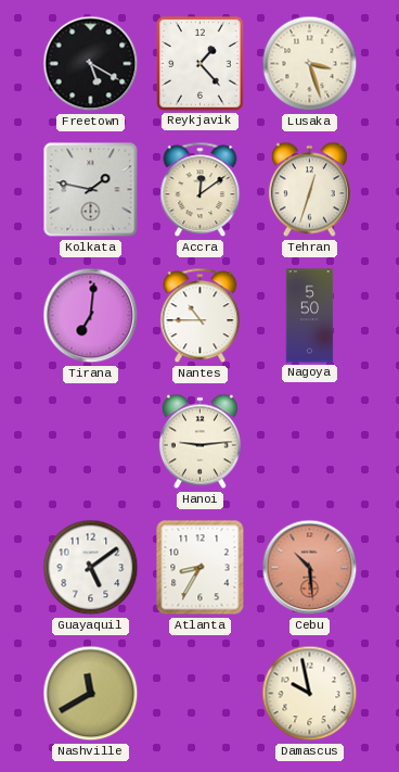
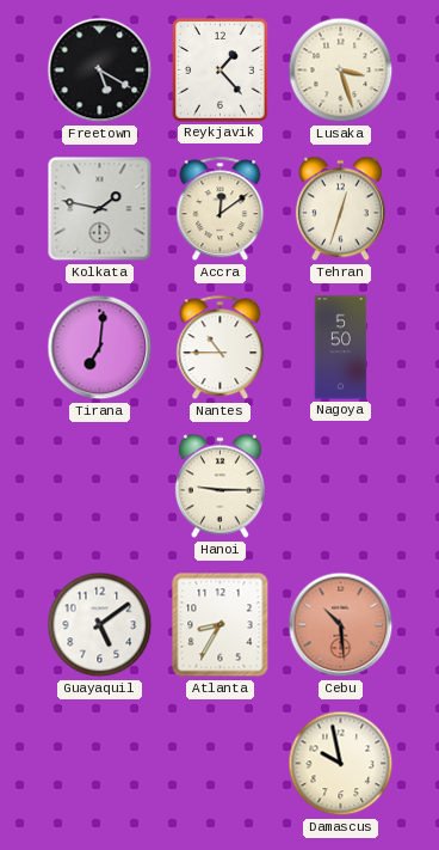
Hanoi: 9:14 -> 9:15
Nashville: 11:40 -> none
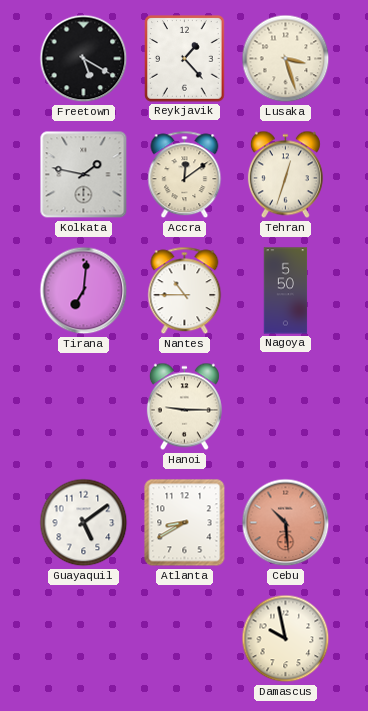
Atlanta: 8:35 -> 8:40
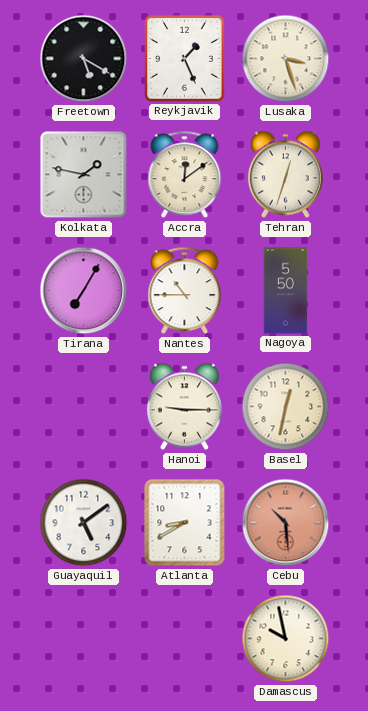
Reykjavik: 1:23 -> 1:26
Tirana: 7:01 -> 7:05
Basel: none -> 12:32
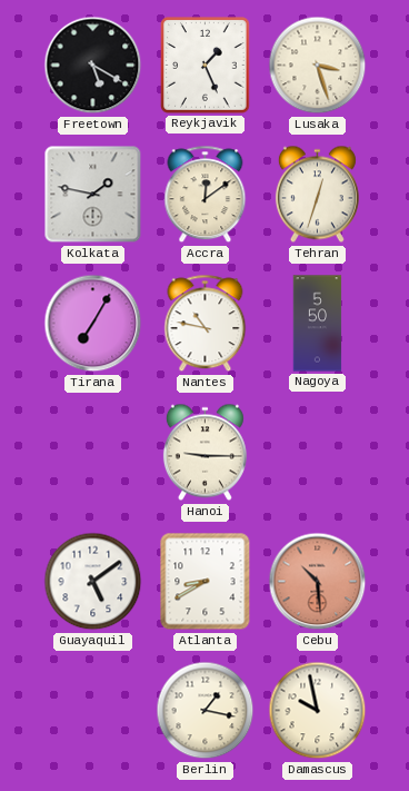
Nantes: 10:45 -> 10:47
Basel: 12:32 -> none
Berlin: none -> 1:17
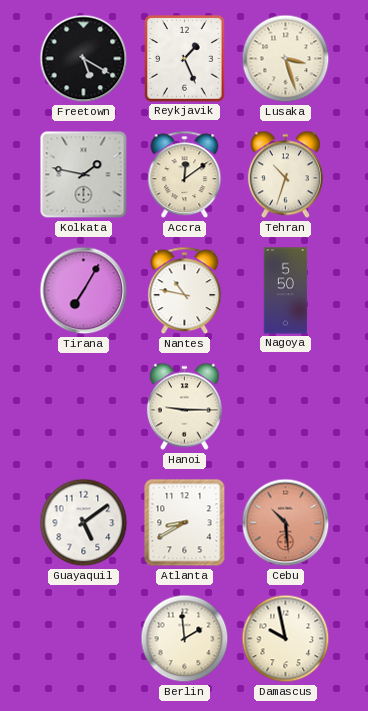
Tehran: 12:33 -> 10:33
Berlin: 1:17 -> 1:59
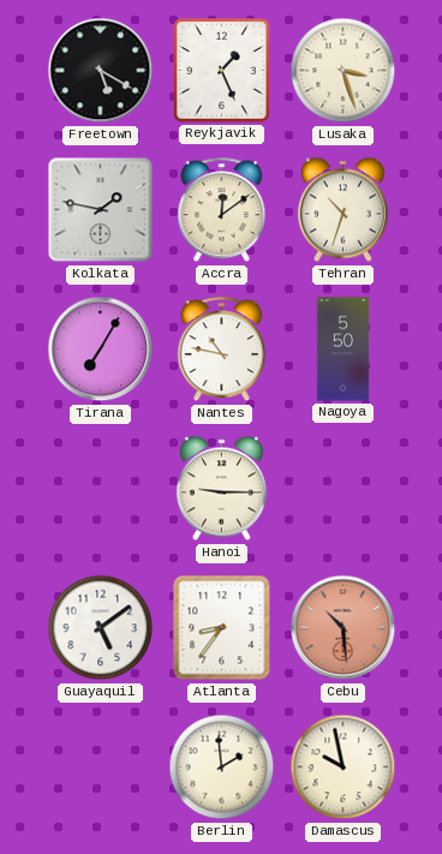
Atlanta: 8:40 -> 8:36
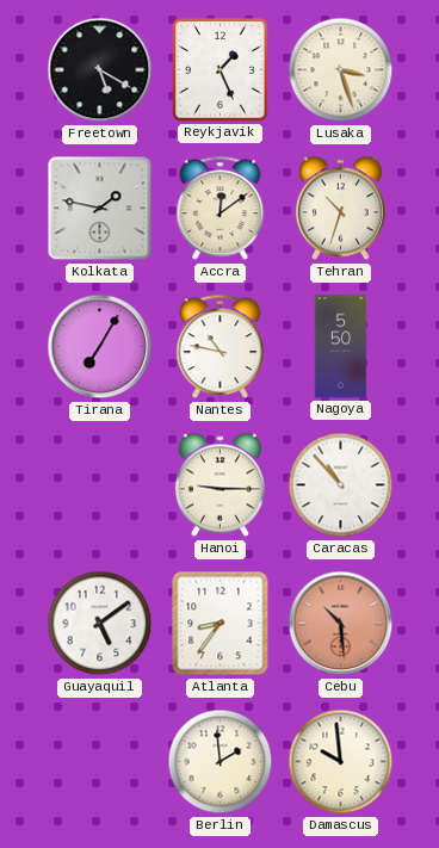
Caracas: none -> 10:53
Damascus: 9:58 -> 9:59
